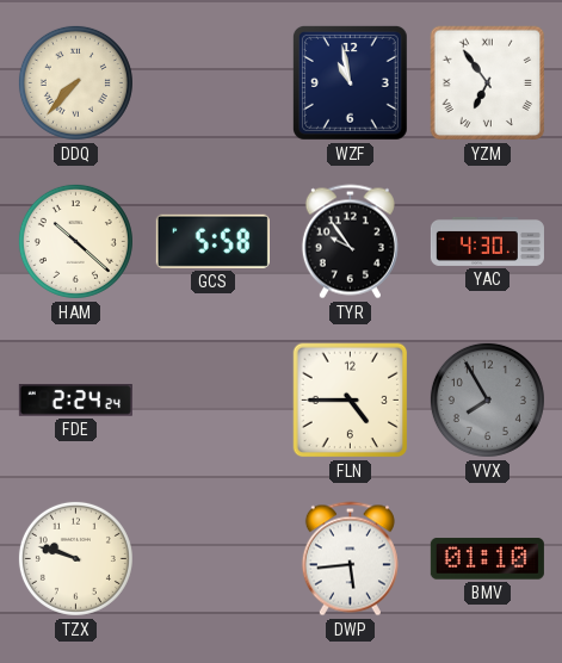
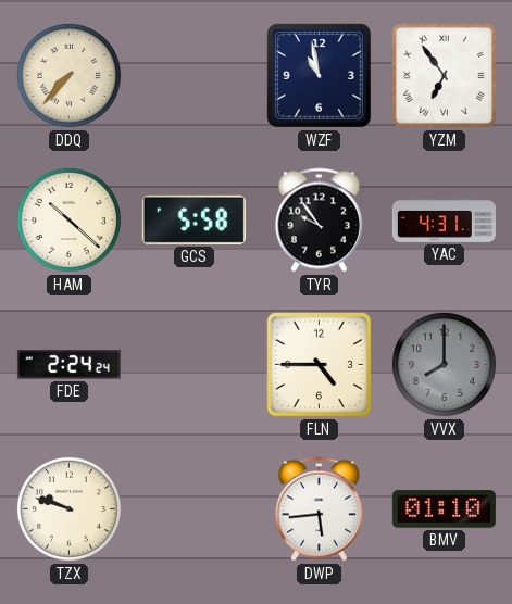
YAC: 4:30 -> 4:31
VVX: 7:55 -> 8:00
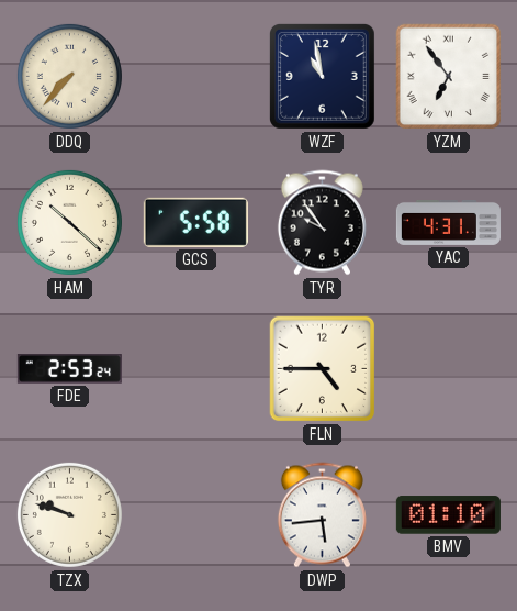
FDE: 2:24 -> 2:53
VVX: 8:00 -> none
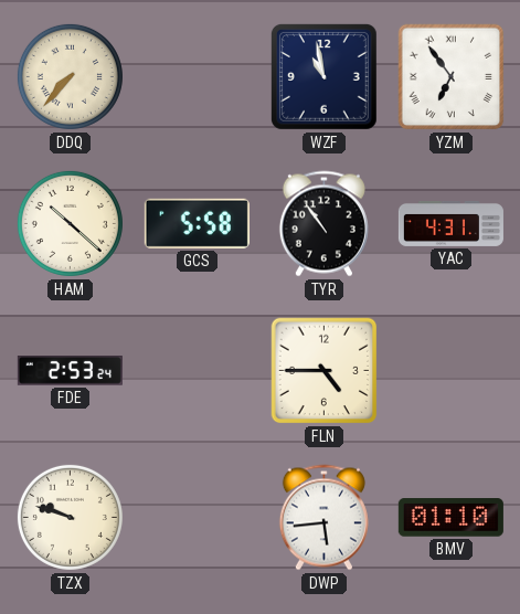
TYR: 9:54 -> 10:54
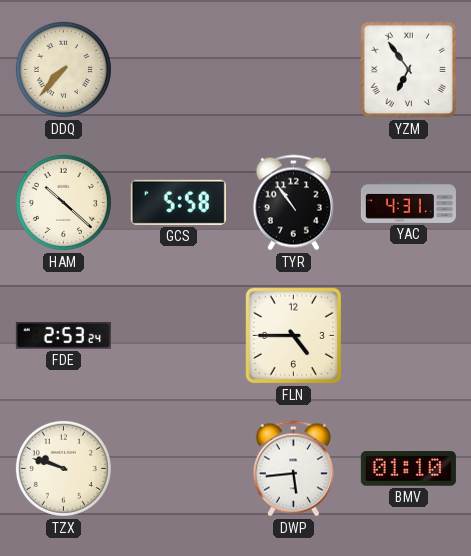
WZF: 10:58 -> none
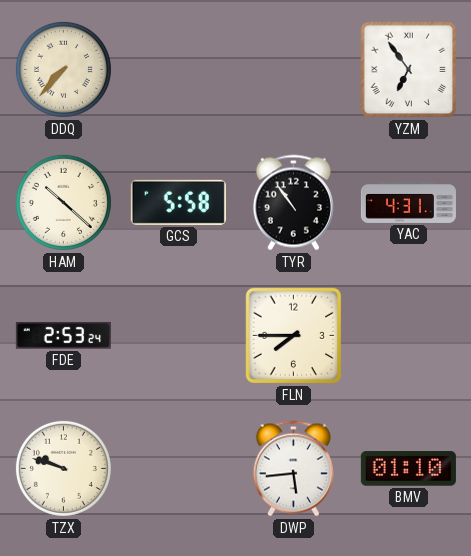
FLN: 4:45 -> 7:45
